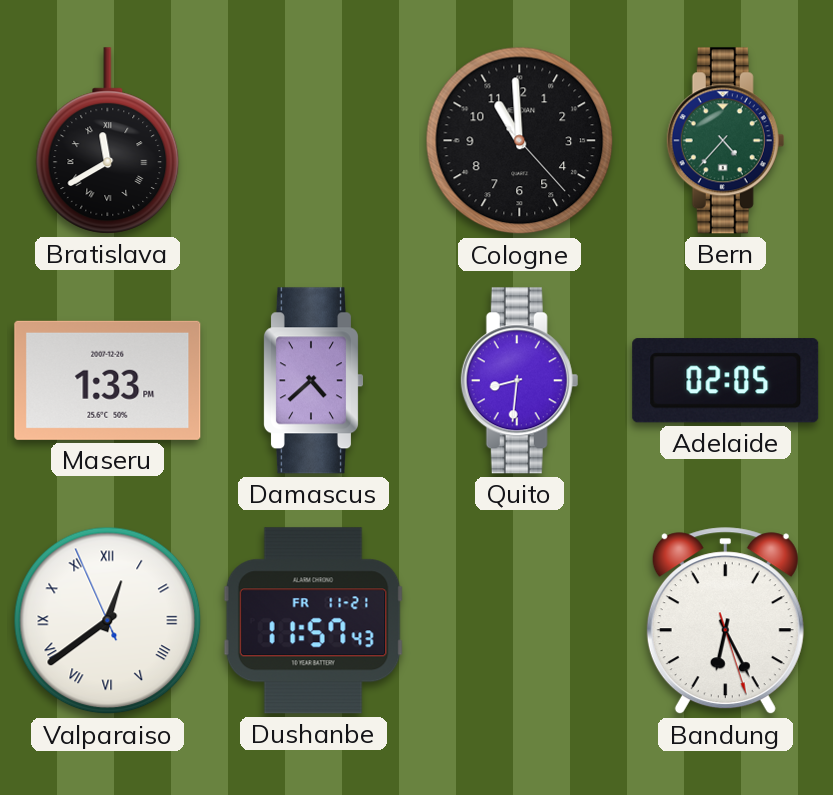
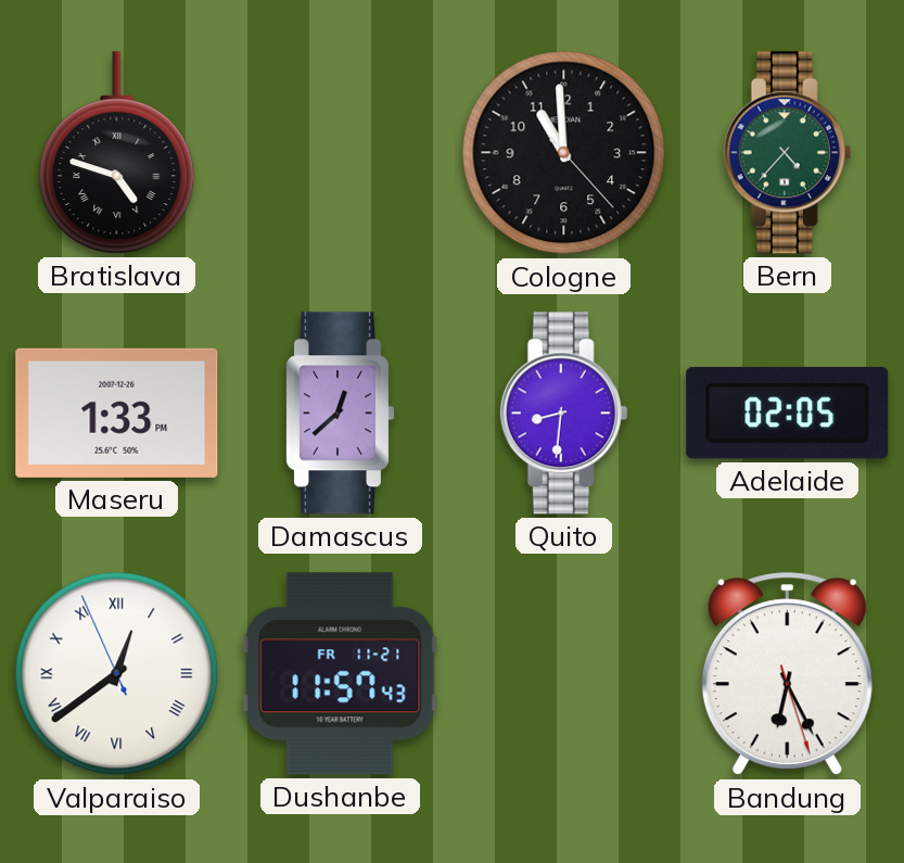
Bratislava: 11:40 -> 4:48
Damascus: 4:38 -> 12:38
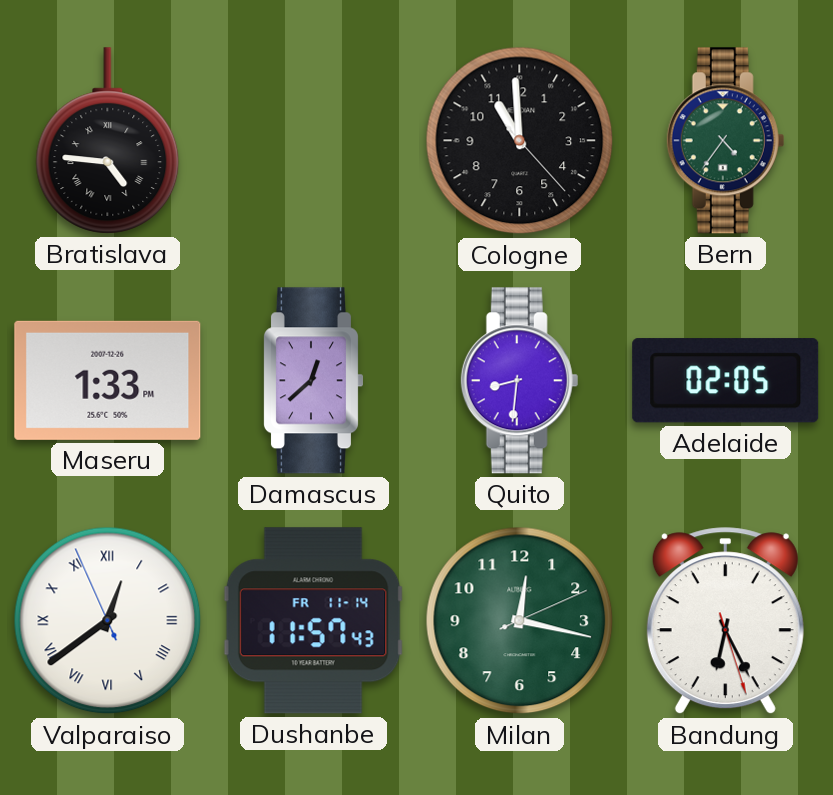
Bratislava: 4:48 -> 4:46
Bern: 4:37 -> 4:36
Dushanbe date: FR 11-21 -> FR 11-14
Milan: none -> 12:17
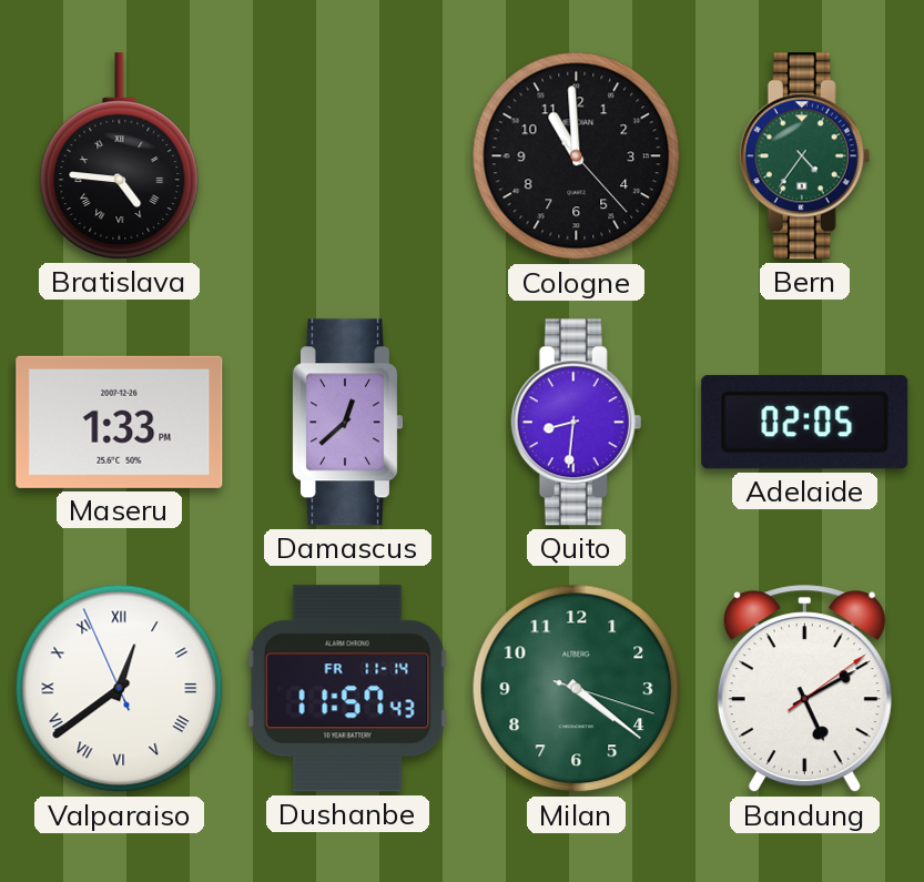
Milan: 12:17 -> 4:21
Bandung: 6:25 -> 5:10
